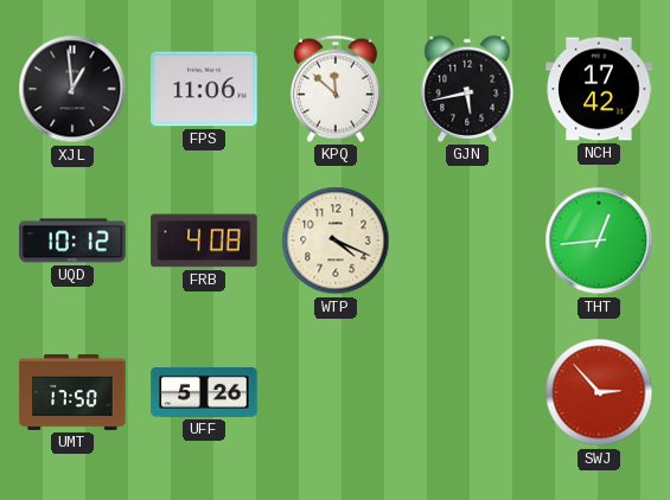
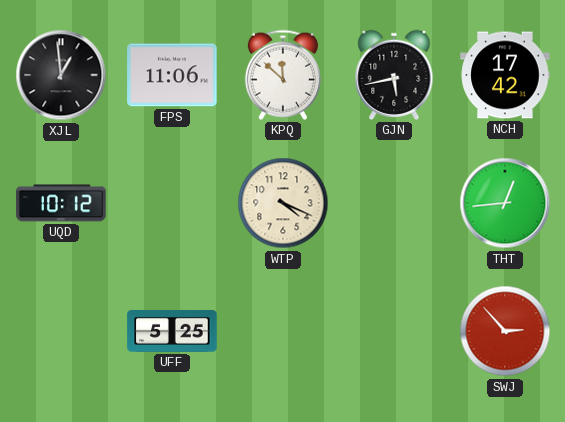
FRB: 4:08 -> none
UMT: 17:50 -> none
UFF: 5:26 -> 5:25
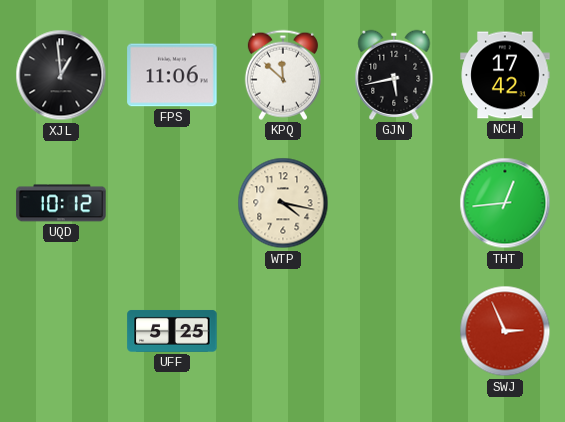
WTP: 4:19 -> 4:17
SWJ: 2:53 -> 2:56
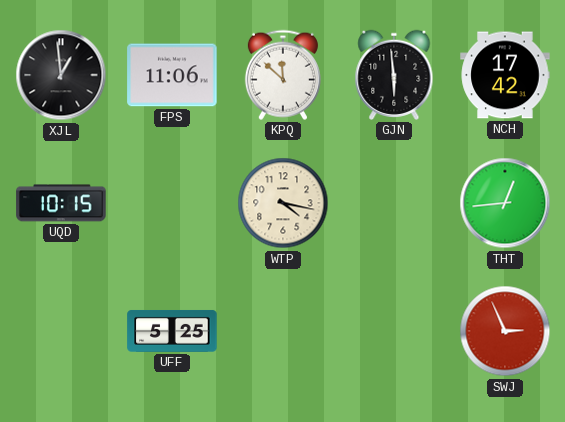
GJN: 5:43 -> 5:59
UQD: 10:12 -> 10:15
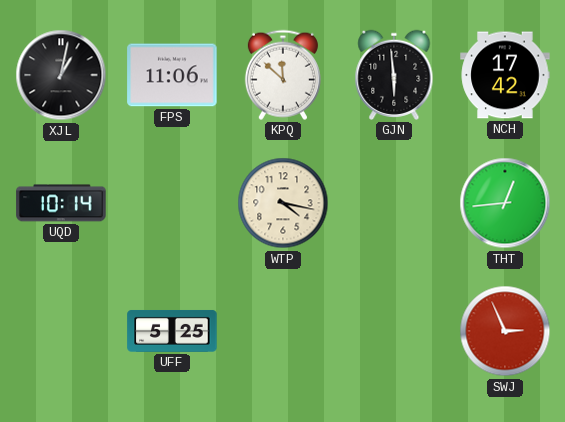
XJL: 12:59 -> 1:02
UQD: 10:15 -> 10:14
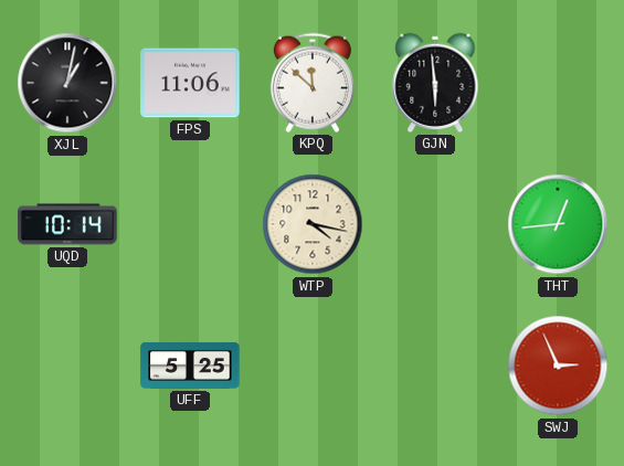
NCH: 17:42 -> none
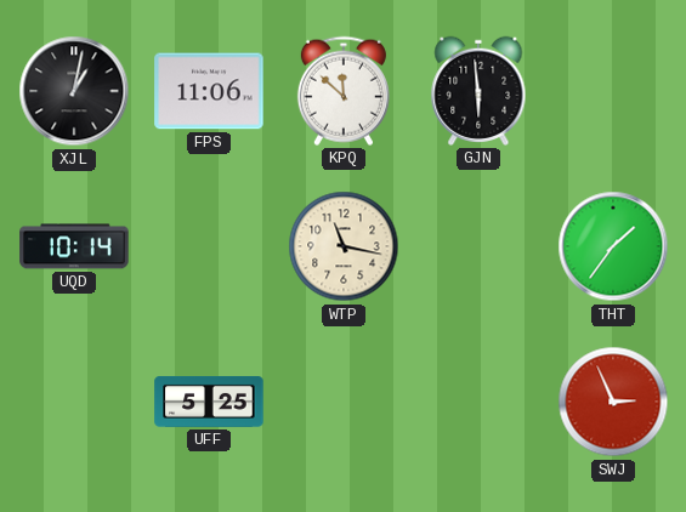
WTP: 4:17 -> 11:17
THT: 12:44 -> 1:36
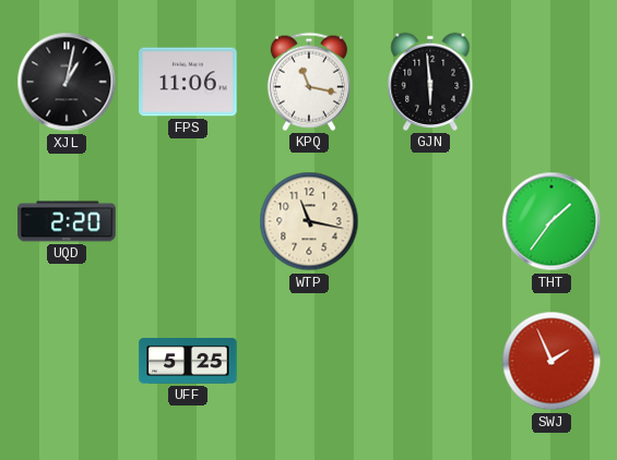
KPQ: 11:52 -> 11:17
UQD: 10:14 -> 2:20
SWJ: 2:56 -> 1:56
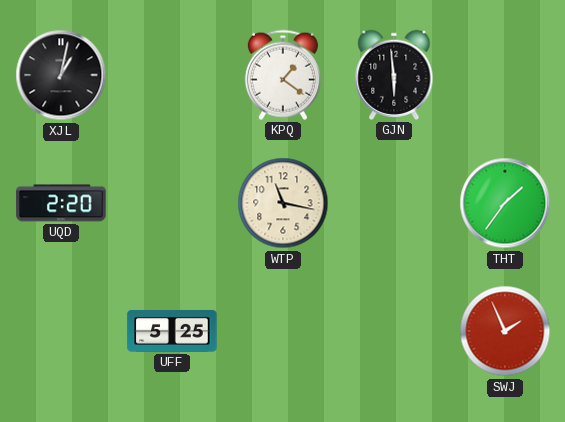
FPS: 11:06 -> none
KPQ: 11:17 -> 1:21
